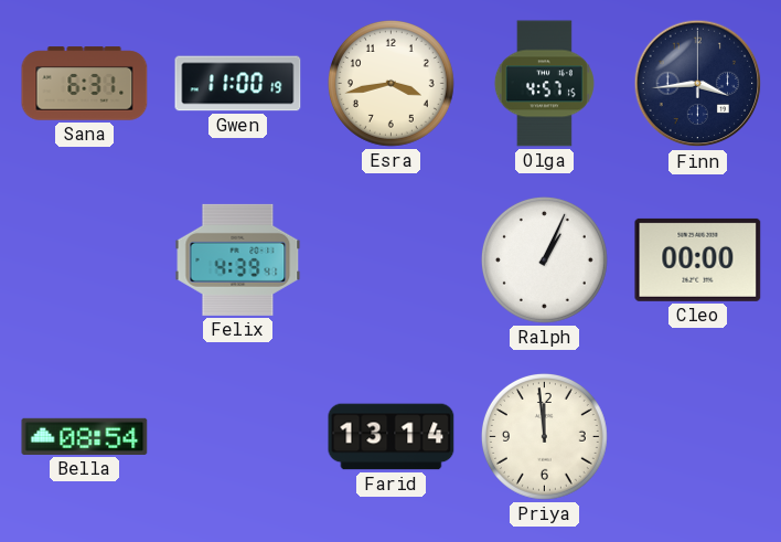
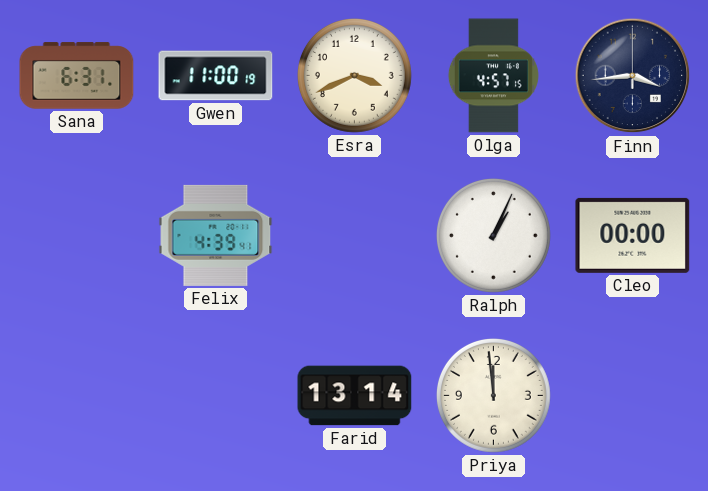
Esra: 3:43 -> 3:41
Bella: 08:54 -> none
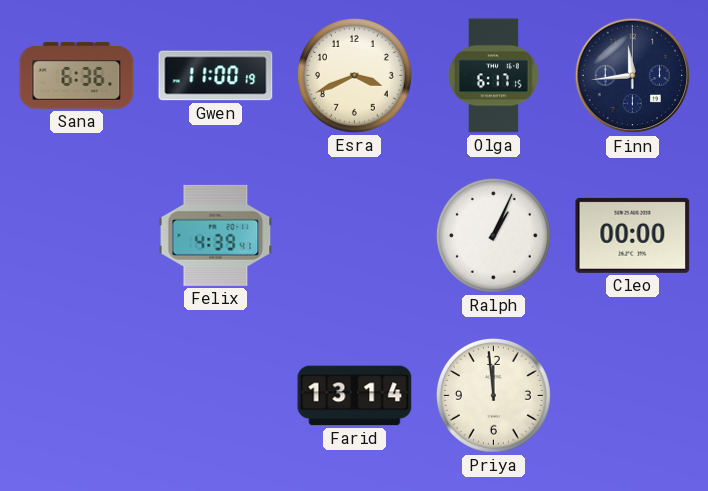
Sana: 6:31 -> 6:36
Olga: 4:57 -> 6:17
Finn: 3:44 -> 11:44
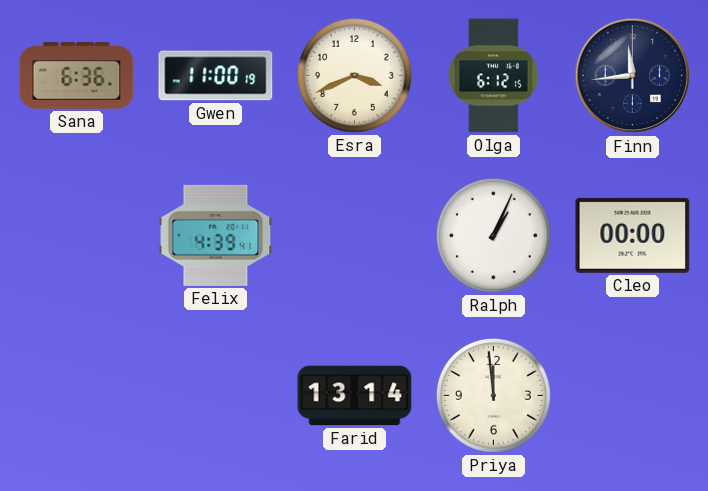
Olga: 6:17 -> 6:12
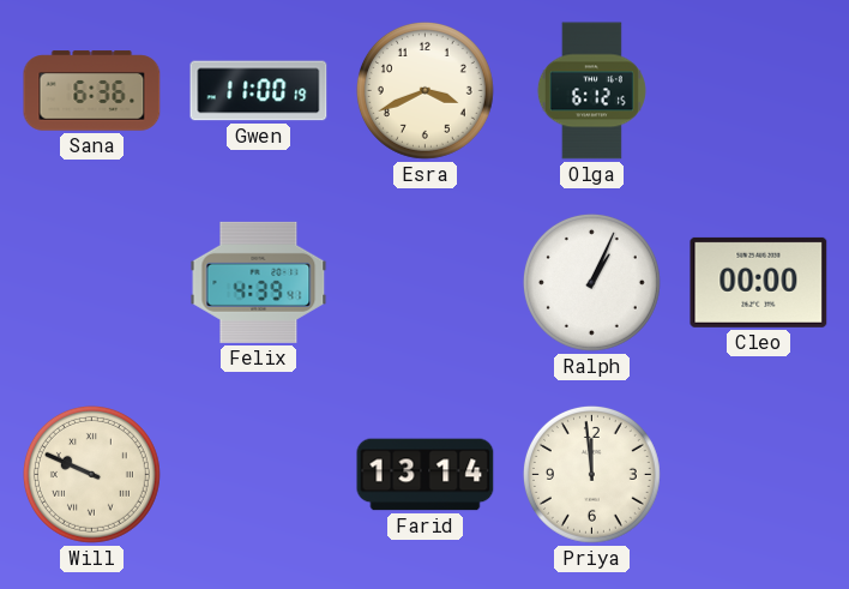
Finn: 11:44 -> none
Will: none -> 9:49
